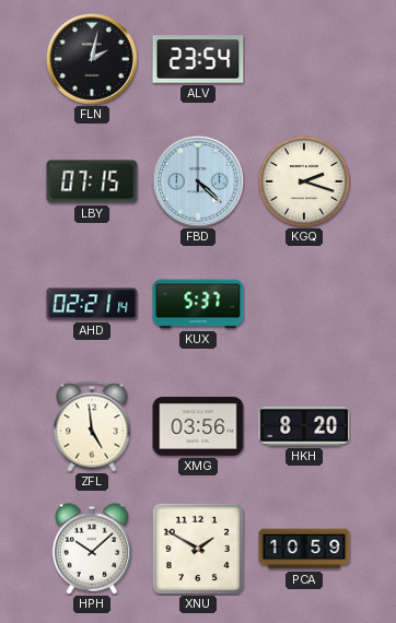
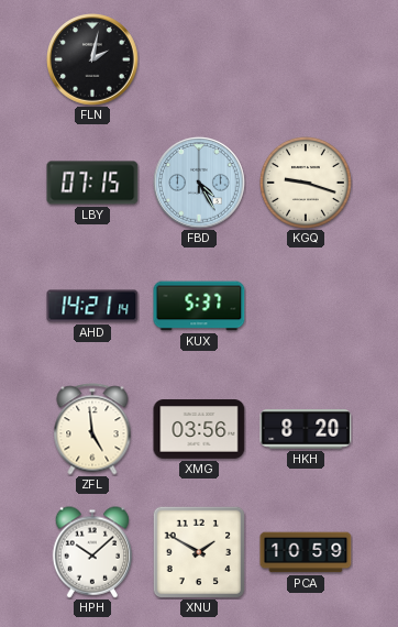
ALV: 23:54 -> none
FBD: 4:22 -> 4:25
KGQ: 2:18 -> 9:18
AHD: 02:21 -> 14:21
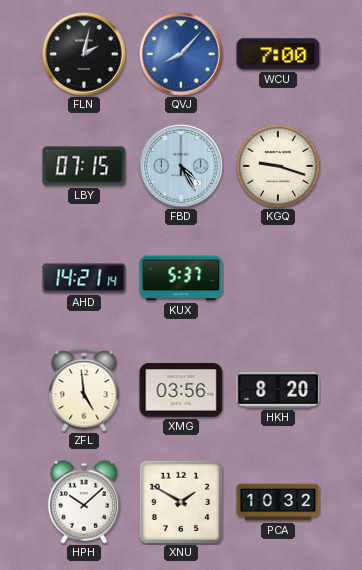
QVJ: none -> 8:07
WCU: none -> 7:00
PCA: 10:59 -> 10:32
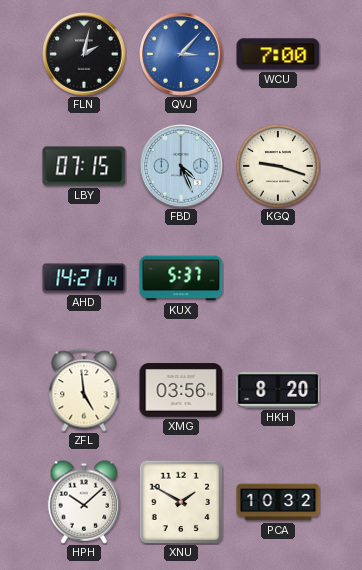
QVJ: 8:07 -> 3:07
FBD: 4:25 -> 4:26
